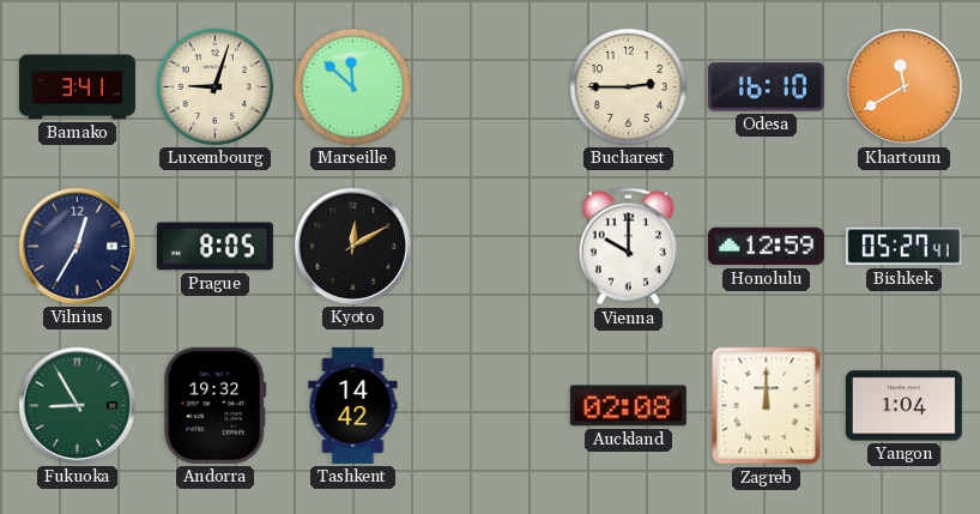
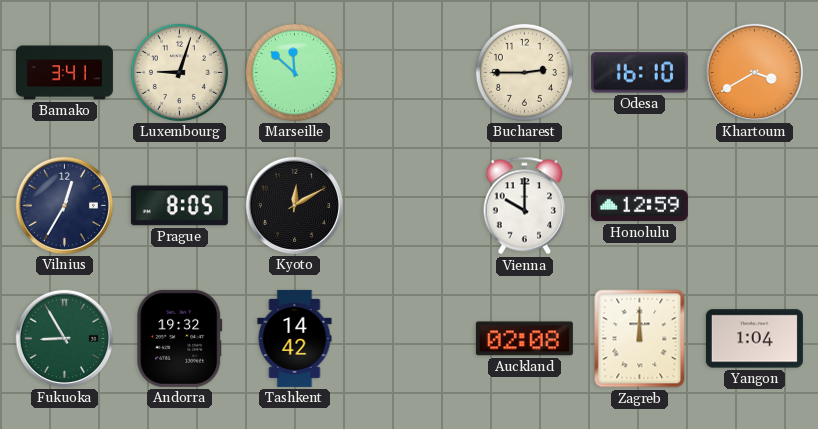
Khartoum: 11:40 -> 3:40
Bishkek: 05:27 -> none
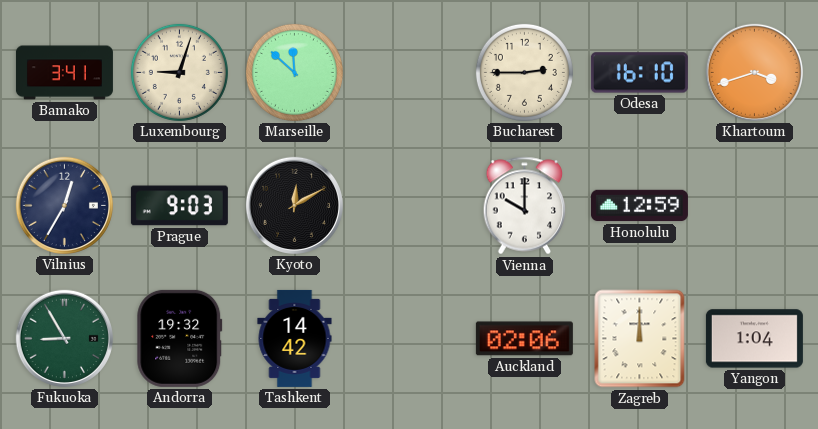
Khartoum: 3:40 -> 3:42
Prague: 8:05 -> 9:03
Auckland: 02:08 -> 02:06
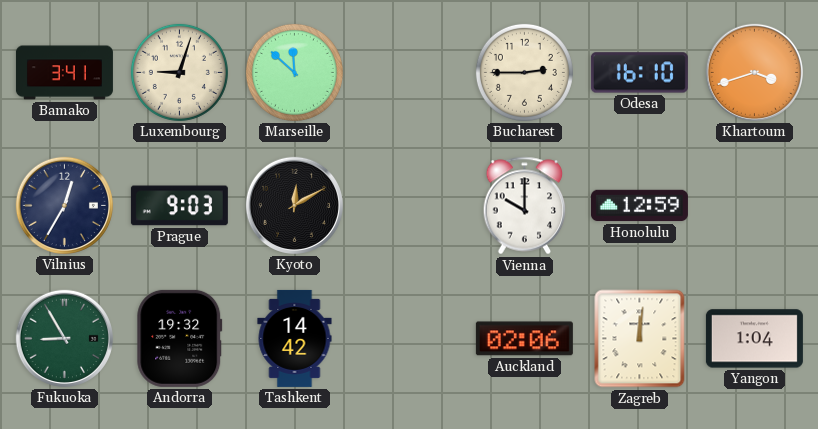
Zagreb: 12:00 -> 12:01
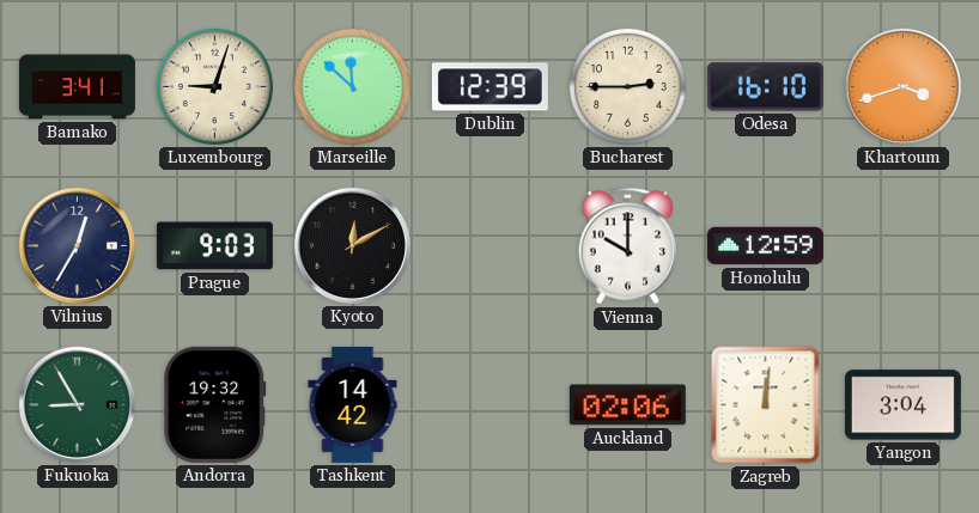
Dublin: none -> 12:39
Yangon: 1:04 -> 3:04
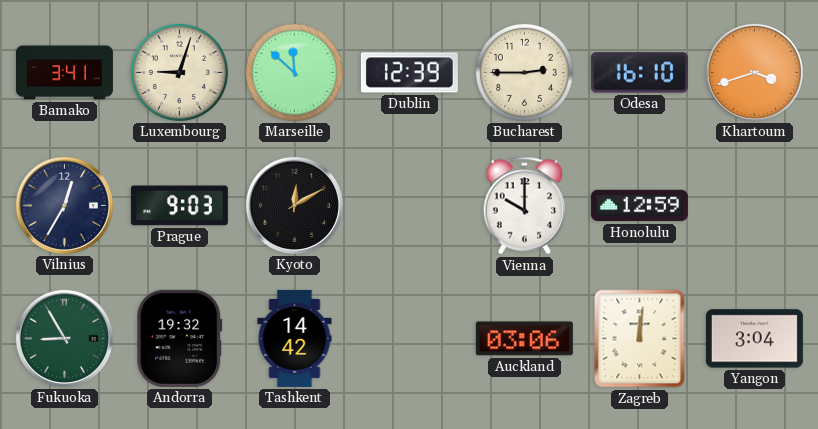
Auckland: 02:06 -> 03:06
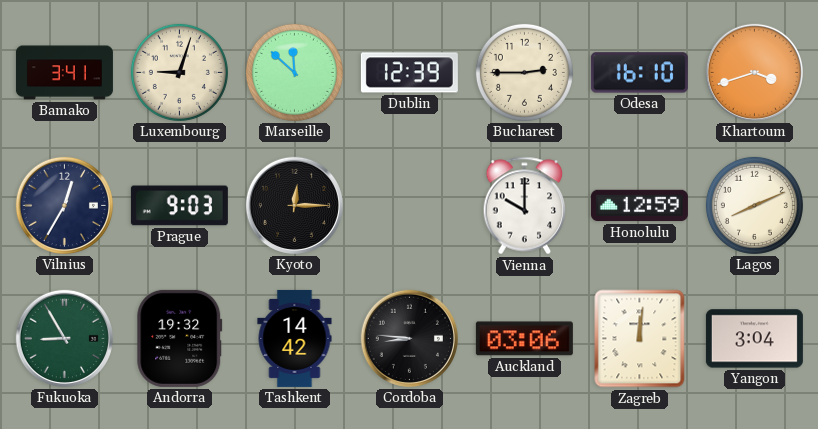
Kyoto: 12:10 -> 12:15
Lagos: none -> 8:11
Cordoba: none -> 8:46
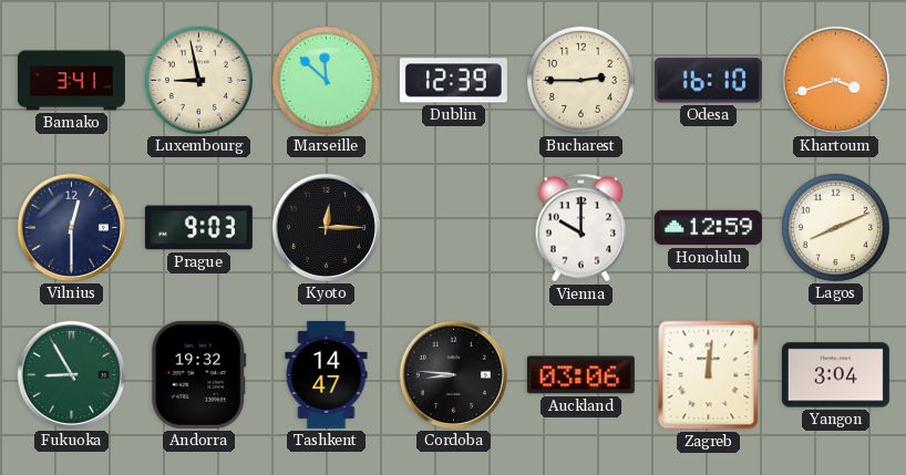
Luxembourg: 9:03 -> 8:58
Vilnius: 12:35 -> 12:30
Tashkent: 14:42 -> 14:47
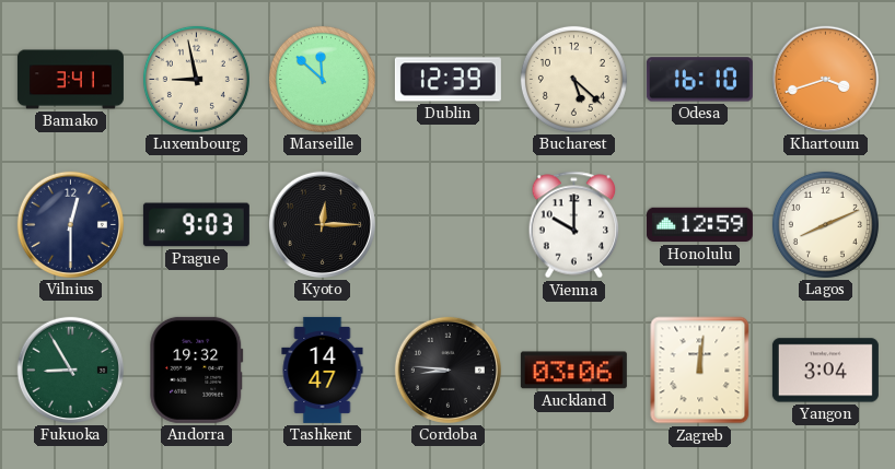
Bucharest: 2:45 -> 5:22
